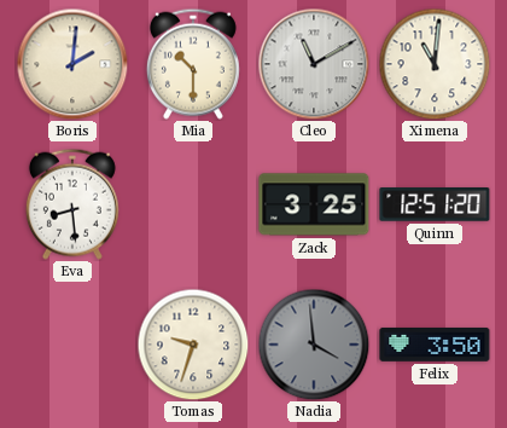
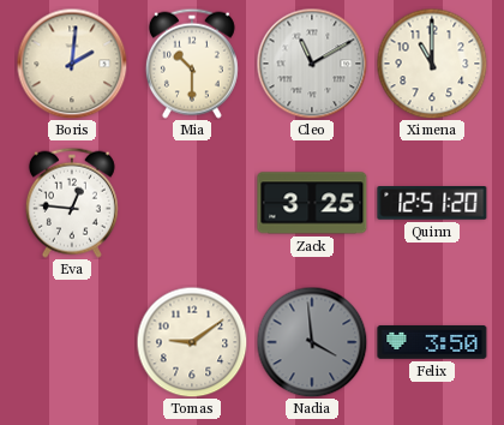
Ximena: 11:01 -> 11:00
Eva: 8:29 -> 12:46
Tomas: 9:33 -> 9:09
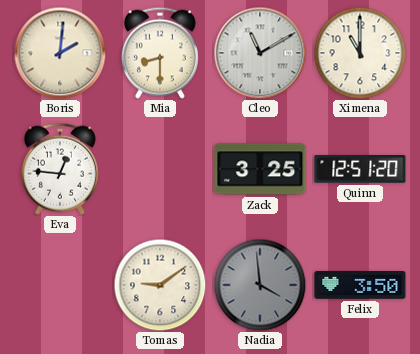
Mia: 10:30 -> 8:30
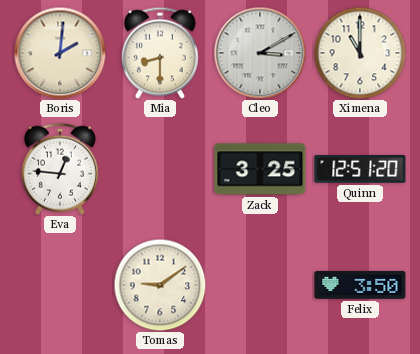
Cleo: 11:10 -> 3:10
Nadia: 3:59 -> none
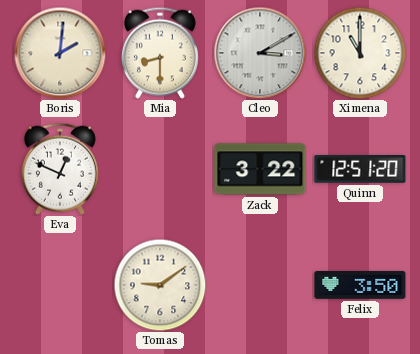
Eva: 12:46 -> 12:49
Zack: 3:25 -> 3:22
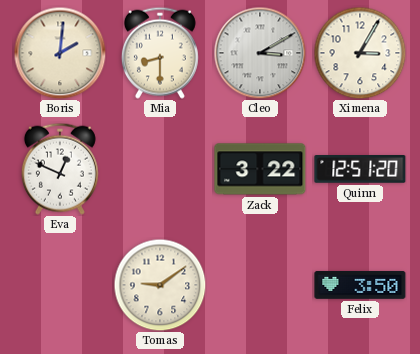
Ximena: 11:00 -> 3:05
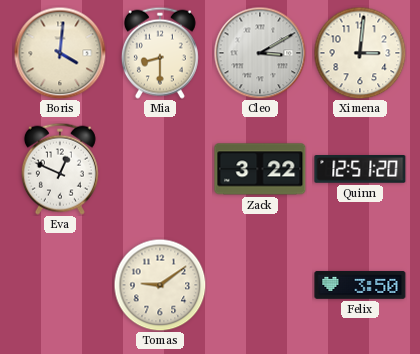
Boris: 2:01 -> 4:01
Ximena: 3:05 -> 3:01
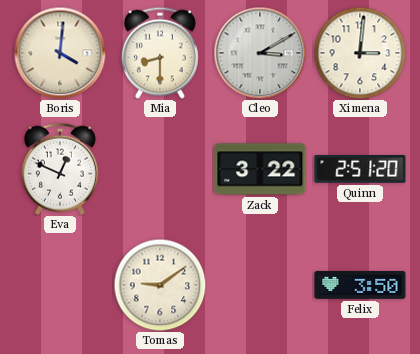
Quinn: 12:51 -> 2:51
